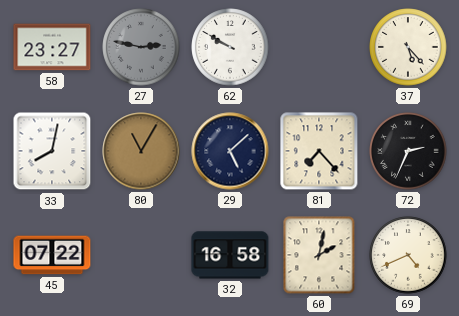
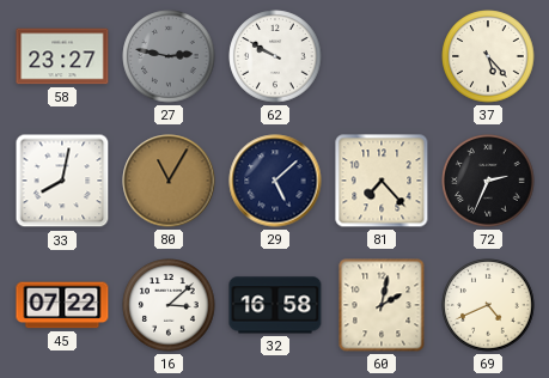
16: none -> 3:08
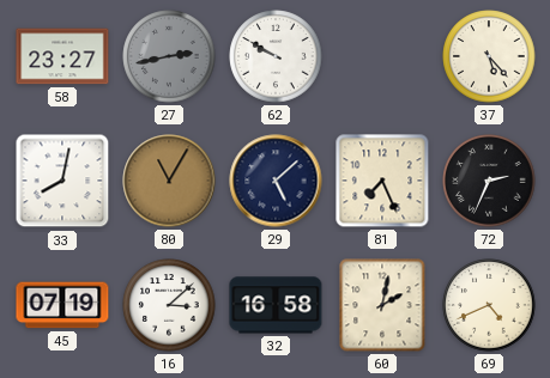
27: 2:47 -> 2:43
81: 7:23 -> 7:26
45: 07:22 -> 07:19
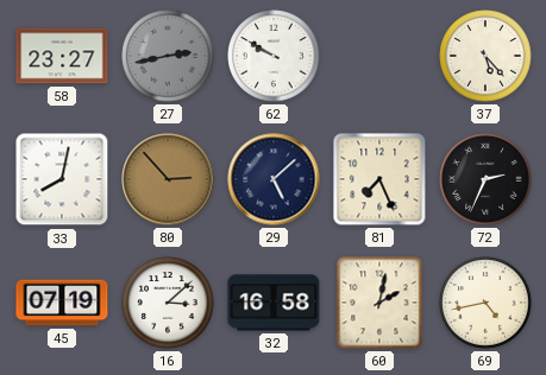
80: 11:05 -> 2:53
69: 4:41 -> 4:43
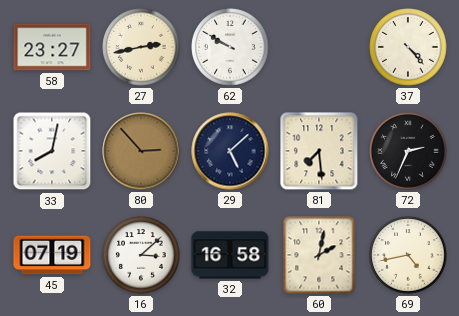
27 dial: grey -> cream
37: 5:23 -> 4:23
81: 7:26 -> 7:29
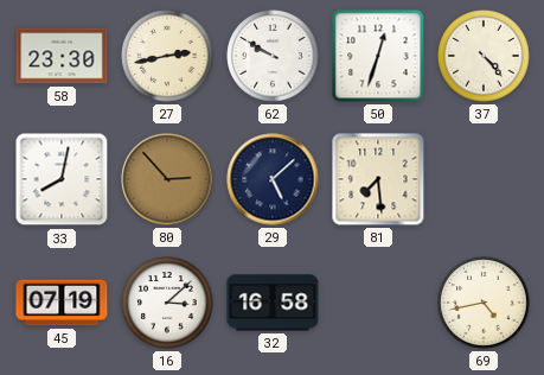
58: 23:27 -> 23:30
50: none -> 12:33
72: 2:34 -> none
60: 2:02 -> none
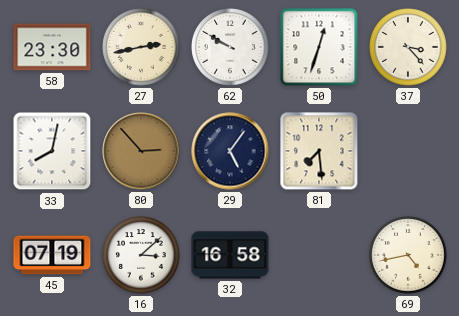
37: 4:23 -> 3:23
29: 5:08 -> 5:06
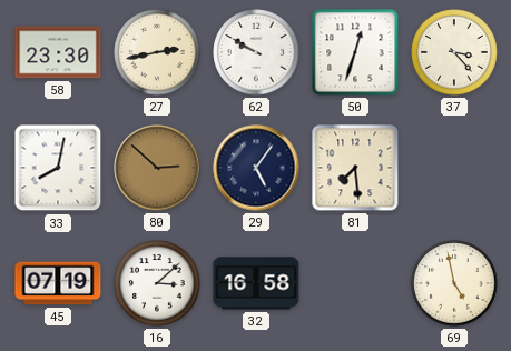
80: 2:53 -> 2:52
69: 4:43 -> 4:58
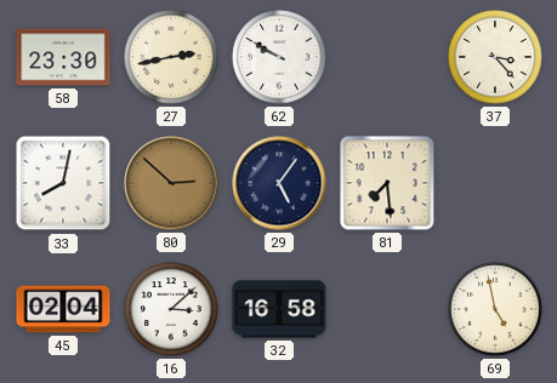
50: 12:33 -> none
45: 07:19 -> 02:04
